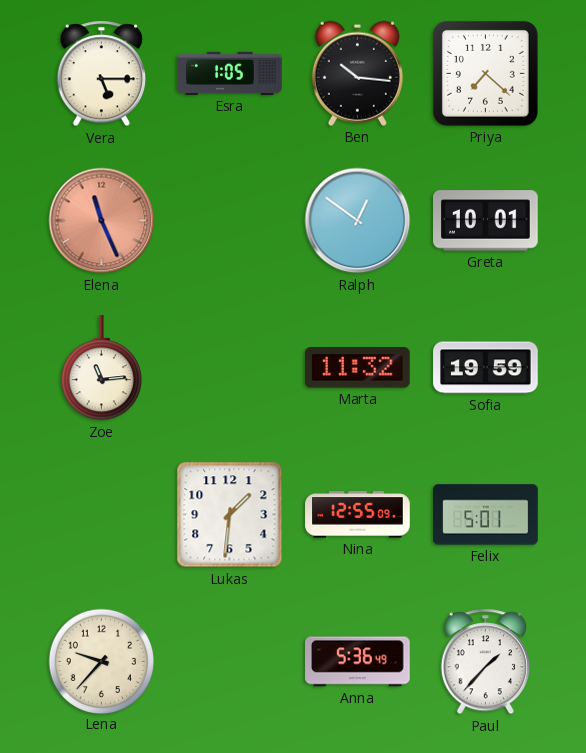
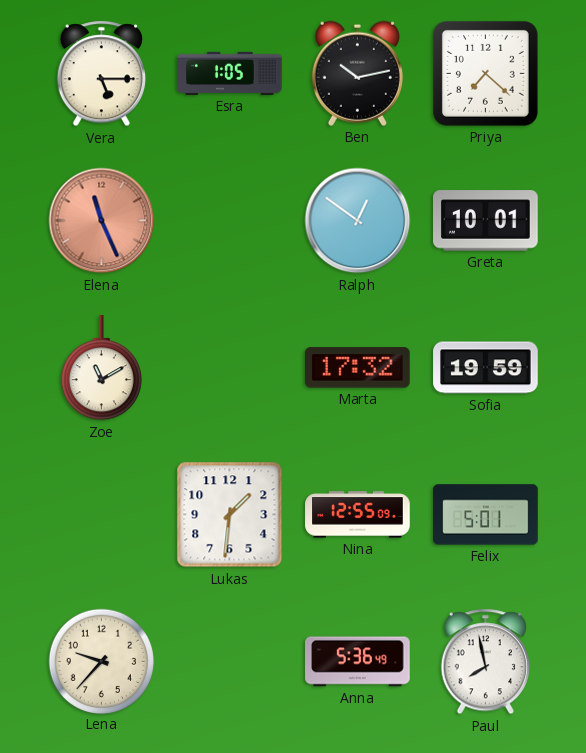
Ben: 10:16 -> 10:13
Zoe: 11:14 -> 11:10
Marta: 11:32 -> 17:32
Paul: 1:37 -> 7:58
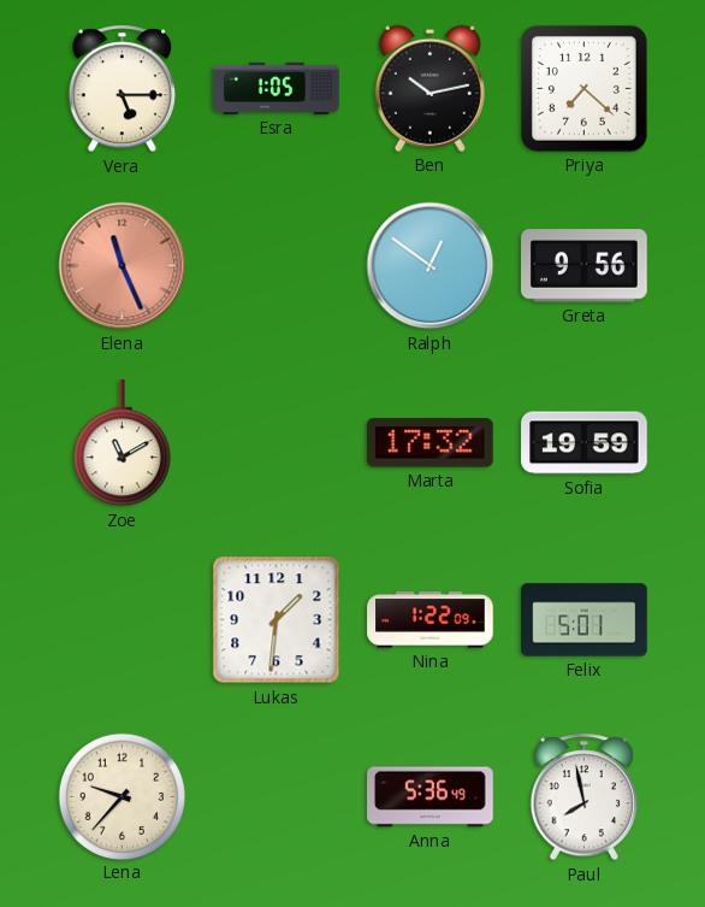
Greta: 10:01 -> 9:56
Nina: 12:55 -> 1:22
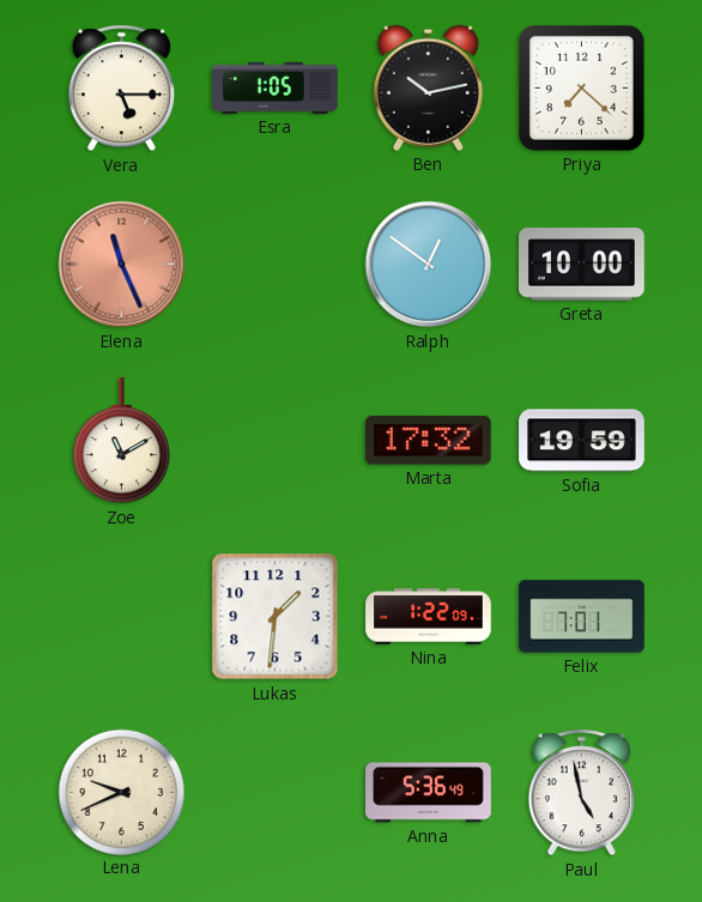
Greta: 9:56 -> 10:00
Felix: 5:01 -> 7:01
Lena: 9:37 -> 9:41
Paul: 7:58 -> 4:58
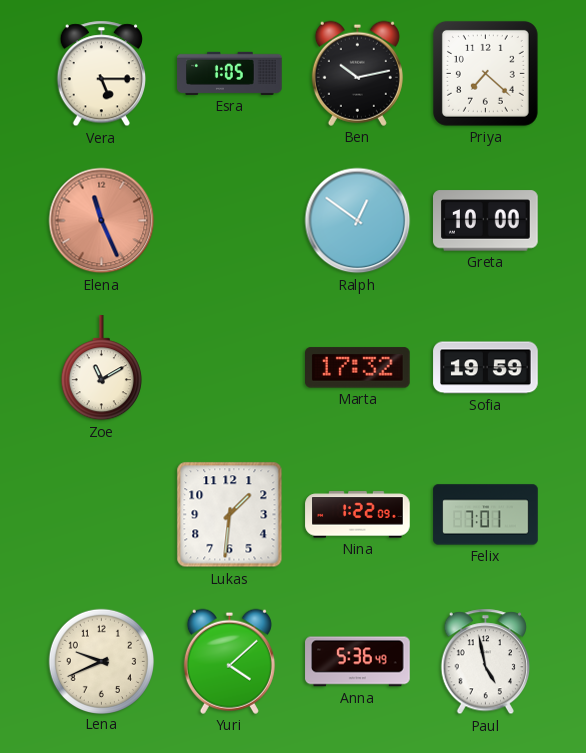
Yuri: none -> 4:08
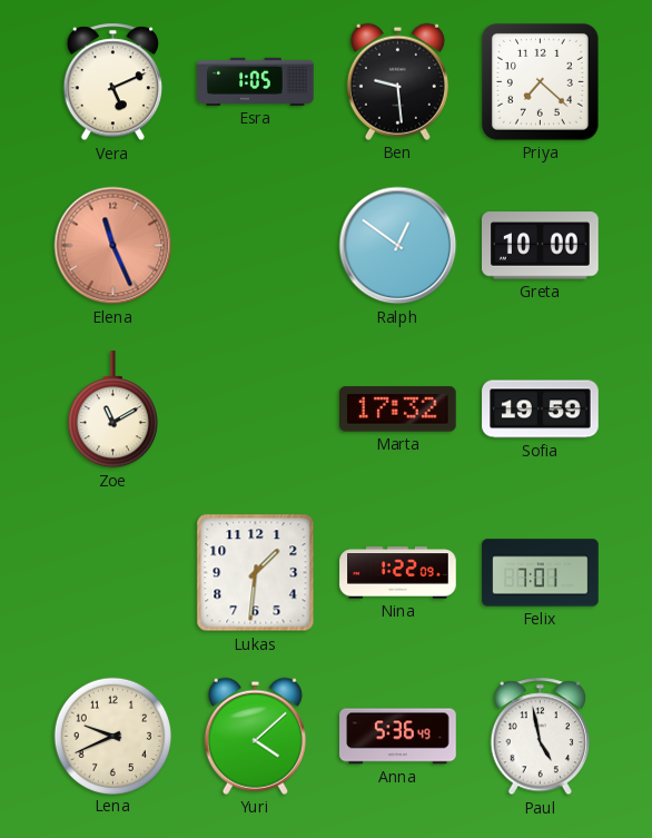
Vera: 5:15 -> 5:11
Ben: 10:13 -> 9:29
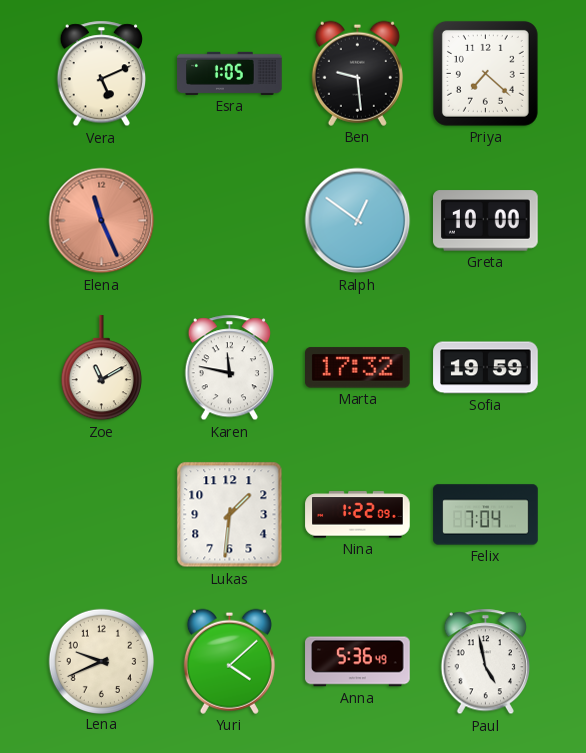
Karen: none -> 11:47
Felix: 7:01 -> 7:04
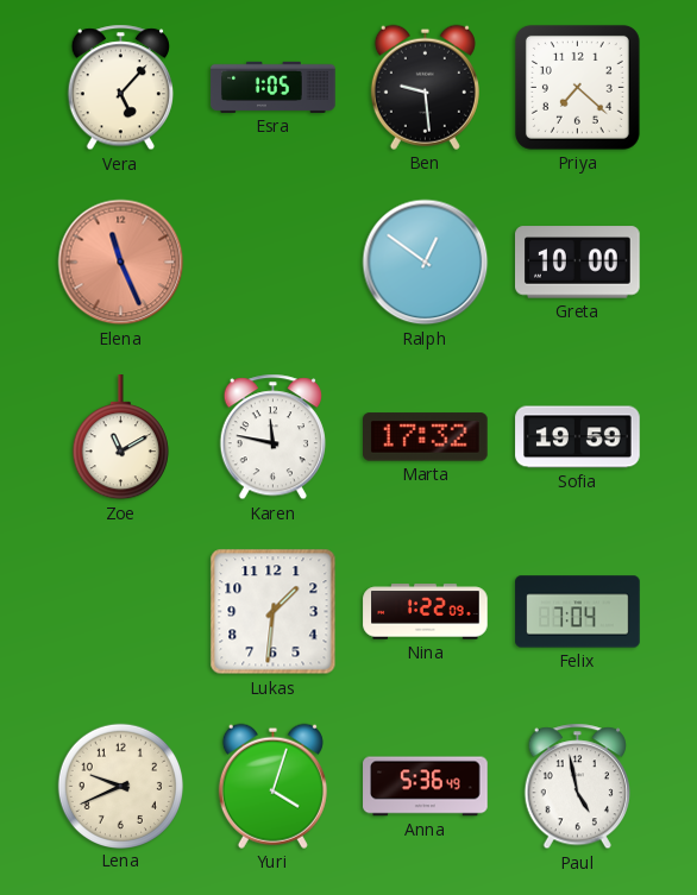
Vera: 5:11 -> 5:07
Yuri: 4:08 -> 4:03
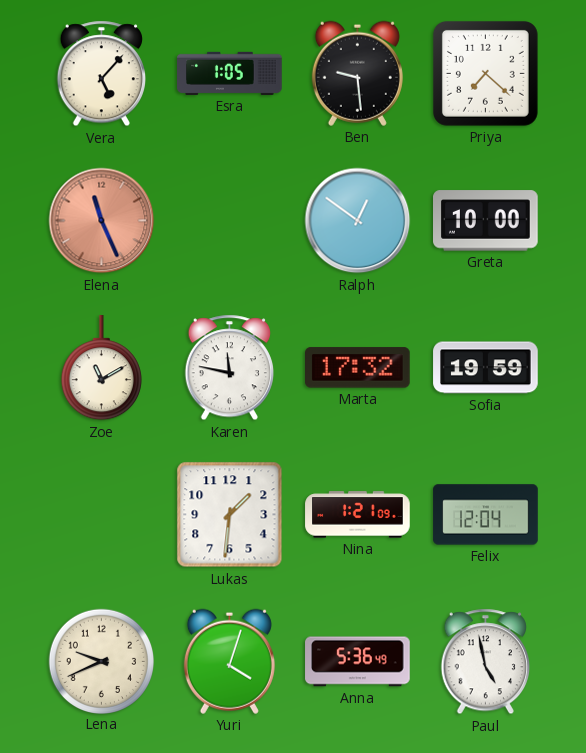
Nina: 1:22 -> 1:21
Felix: 7:04 -> 12:04
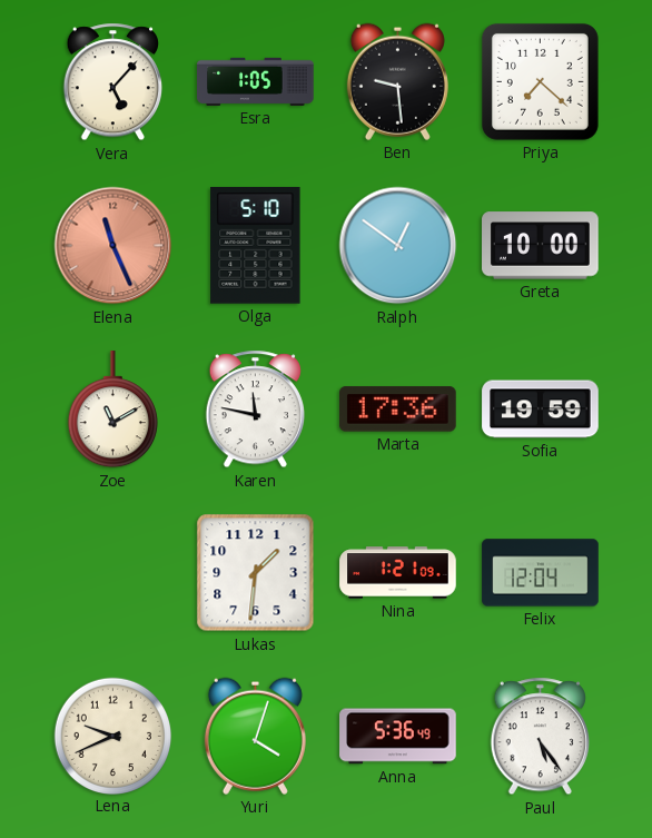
Olga: none -> 5:10
Marta: 17:32 -> 17:36
Paul: 4:58 -> 5:24
